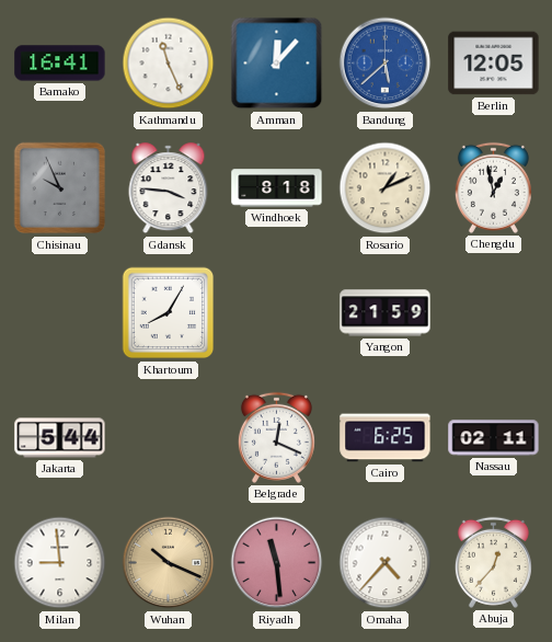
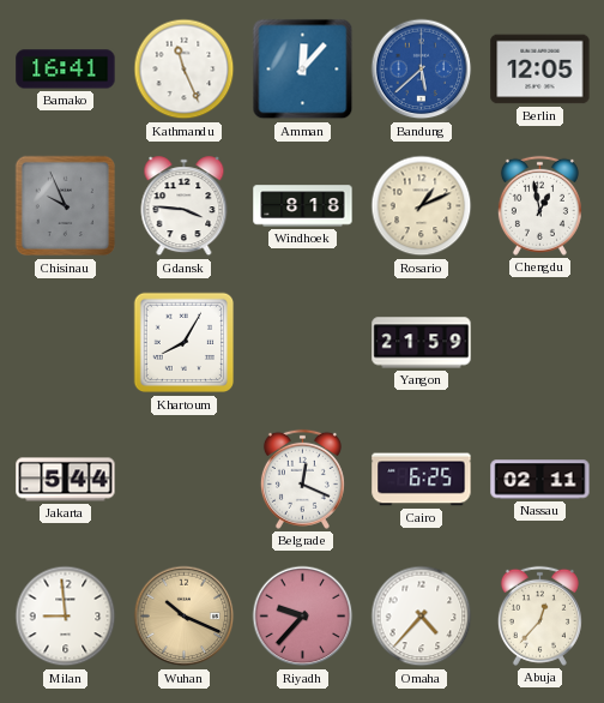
Riyadh: 11:29 -> 9:37
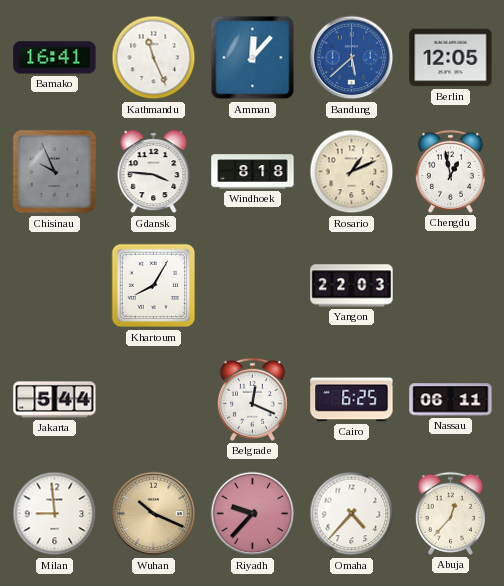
Yangon: 21:59 -> 22:03
Nassau: 02:11 -> 06:11
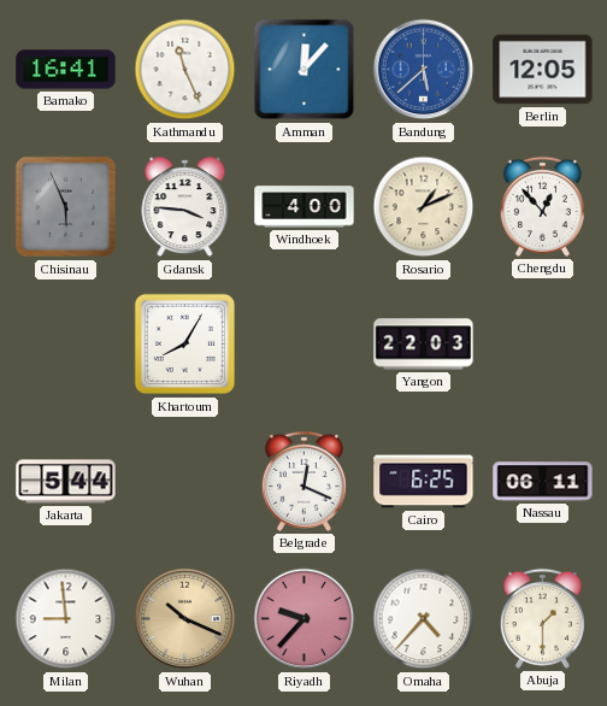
Chisinau: 9:56 -> 5:56
Windhoek: 8:18 -> 4:00
Chengdu: 12:58 -> 12:53
Abuja: 12:37 -> 1:30
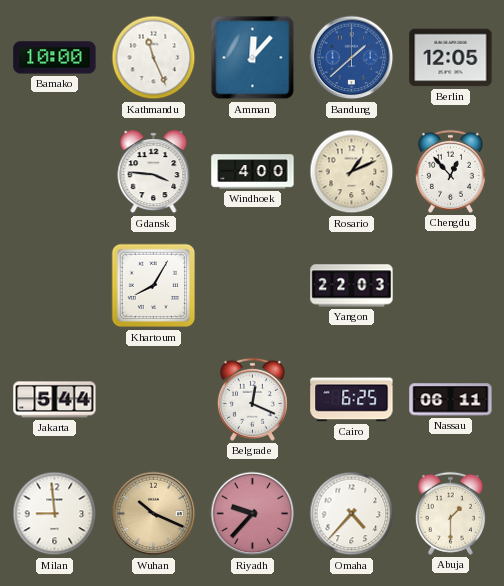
Bamako: 16:41 -> 10:00
Bandung: 5:38 -> 1:38
Chisinau: 5:56 -> none
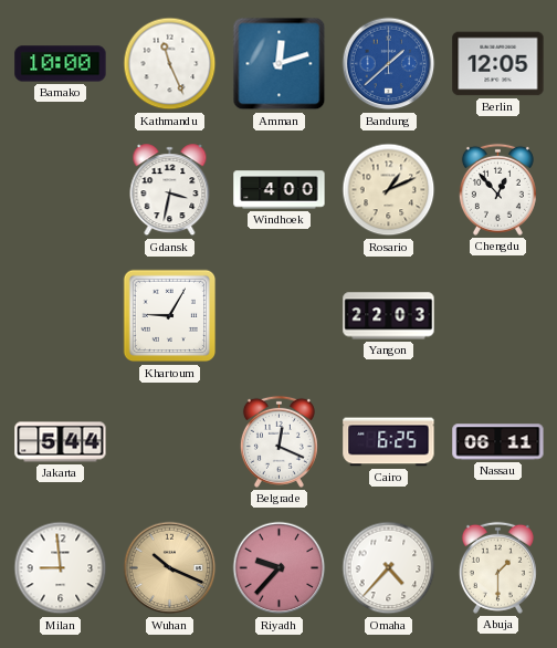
Amman: 12:07 -> 12:12
Gdansk: 3:46 -> 3:32
Khartoum: 8:05 -> 9:05
